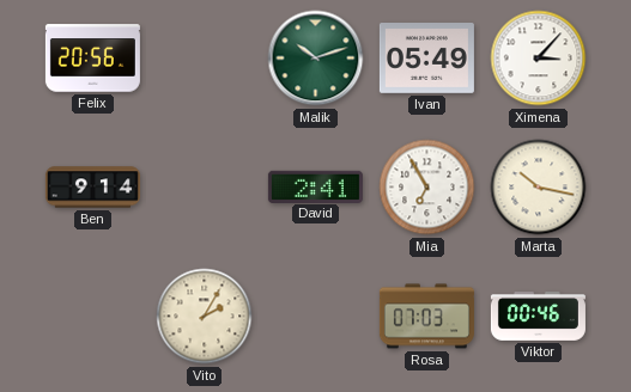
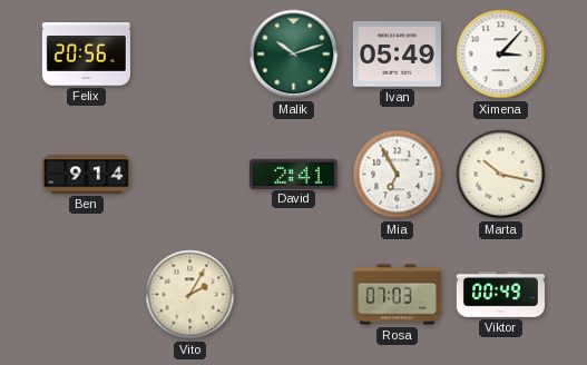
Viktor: 00:46 -> 00:49
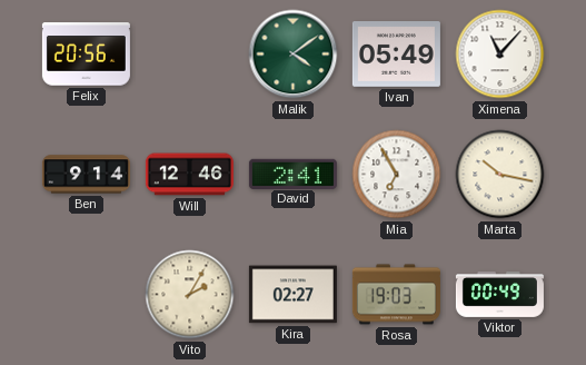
Malik: 10:12 -> 4:09
Ximena: 3:07 -> 11:07
Will: none -> 12:46
Kira: none -> 02:27
Rosa: 07:03 -> 19:03
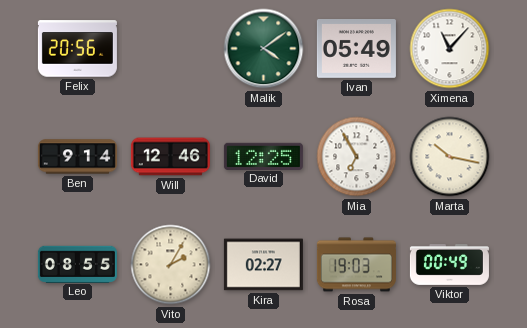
David: 2:41 -> 12:25
Leo: none -> 08:55
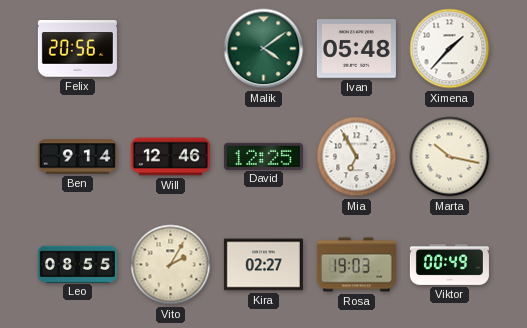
Ivan: 05:49 -> 05:48
Ximena: 11:07 -> 1:37
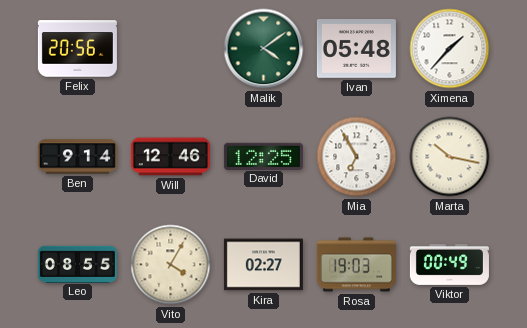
Vito: 2:05 -> 4:05
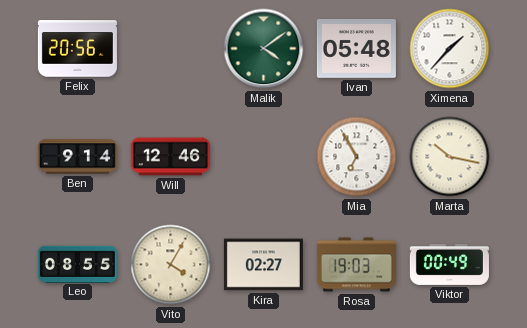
David: 12:25 -> none
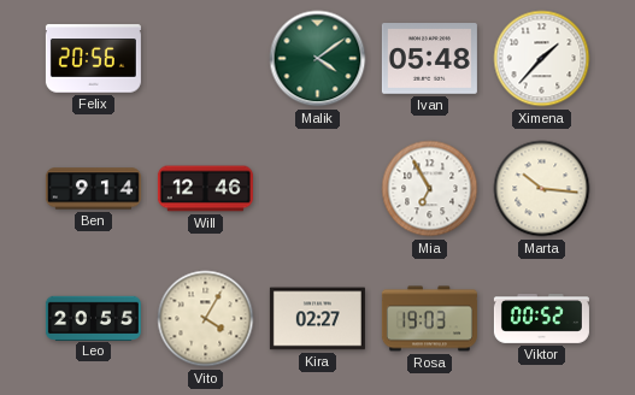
Marta: 10:17 -> 10:16
Leo: 08:55 -> 20:55
Viktor: 00:49 -> 00:52
